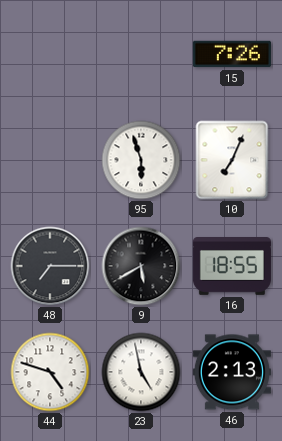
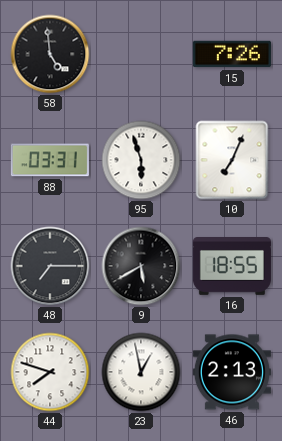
58: none -> 4:59
88: none -> 03:31
44: 4:48 -> 7:48
23: 4:58 -> 12:58
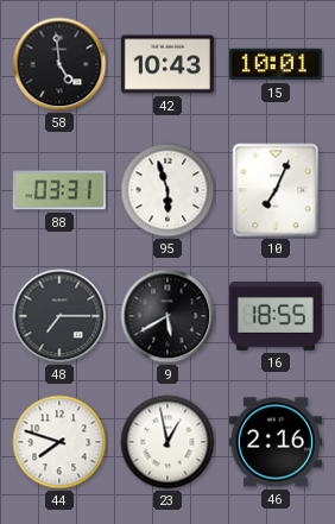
42: none -> 10:43
15: 7:26 -> 10:01
46: 2:13 -> 2:16
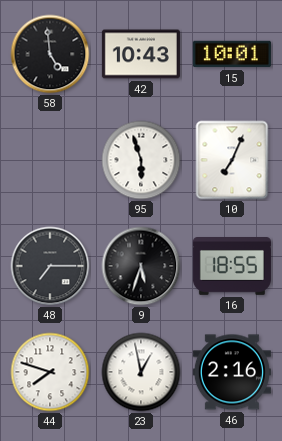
88: 03:31 -> none
9: 5:40 -> 5:33
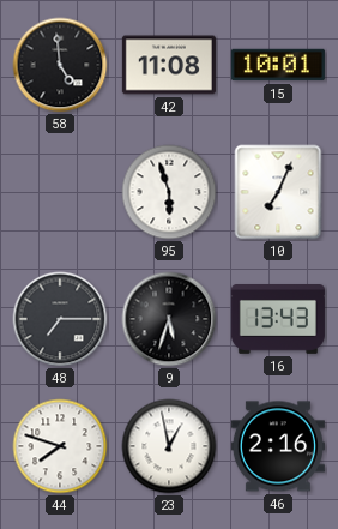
42: 10:43 -> 11:08
16: 18:55 -> 13:43
